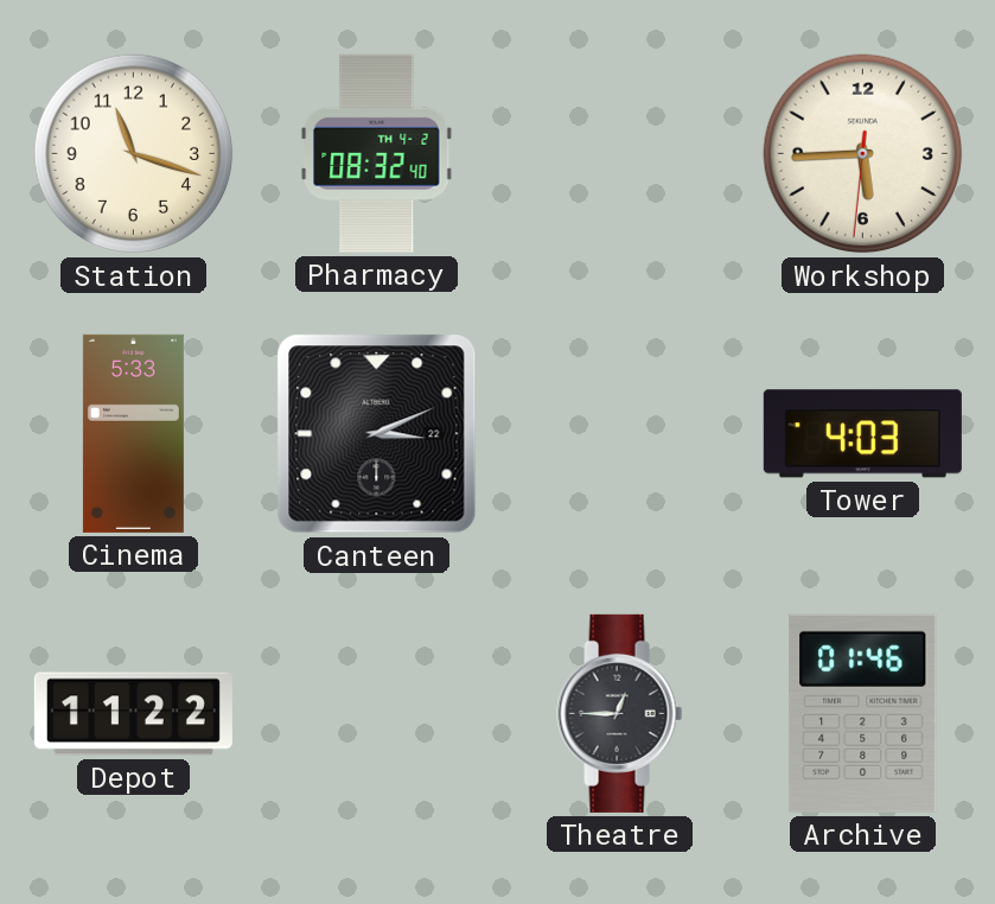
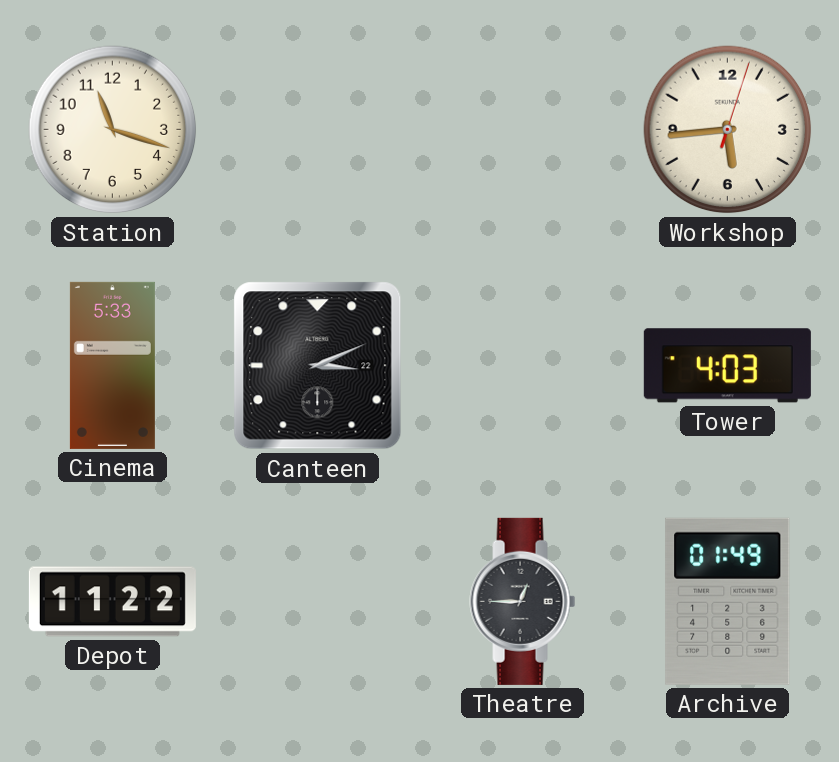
Pharmacy: 08:32 -> none
Workshop: 5:44:31 -> 5:44:03
Archive: 01:46 -> 01:49
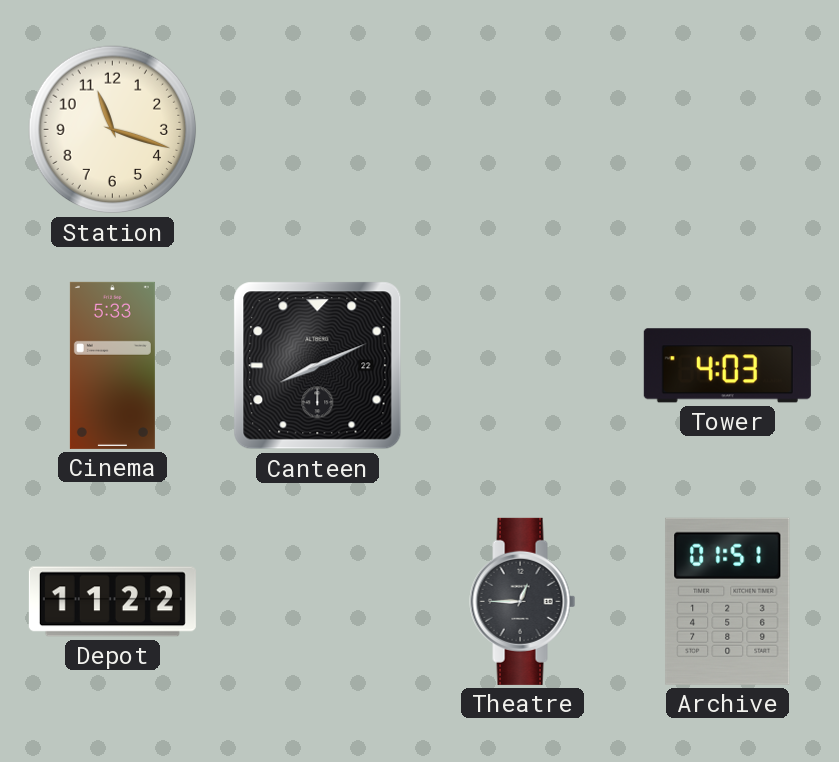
Workshop: 5:44 -> none
Canteen: 3:11 -> 8:11
Archive: 01:49 -> 01:51
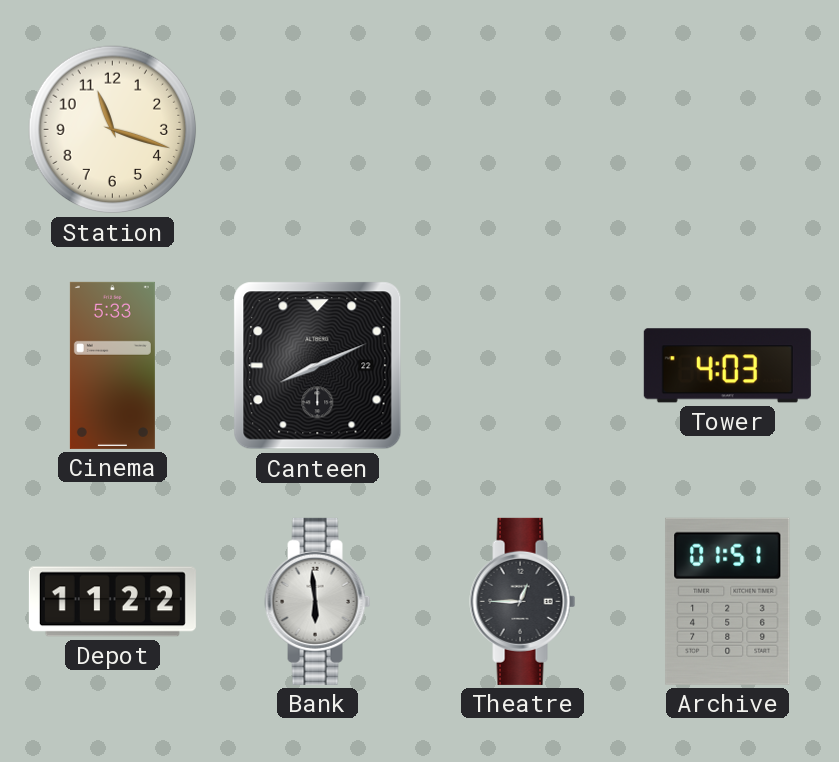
Bank: none -> 5:59
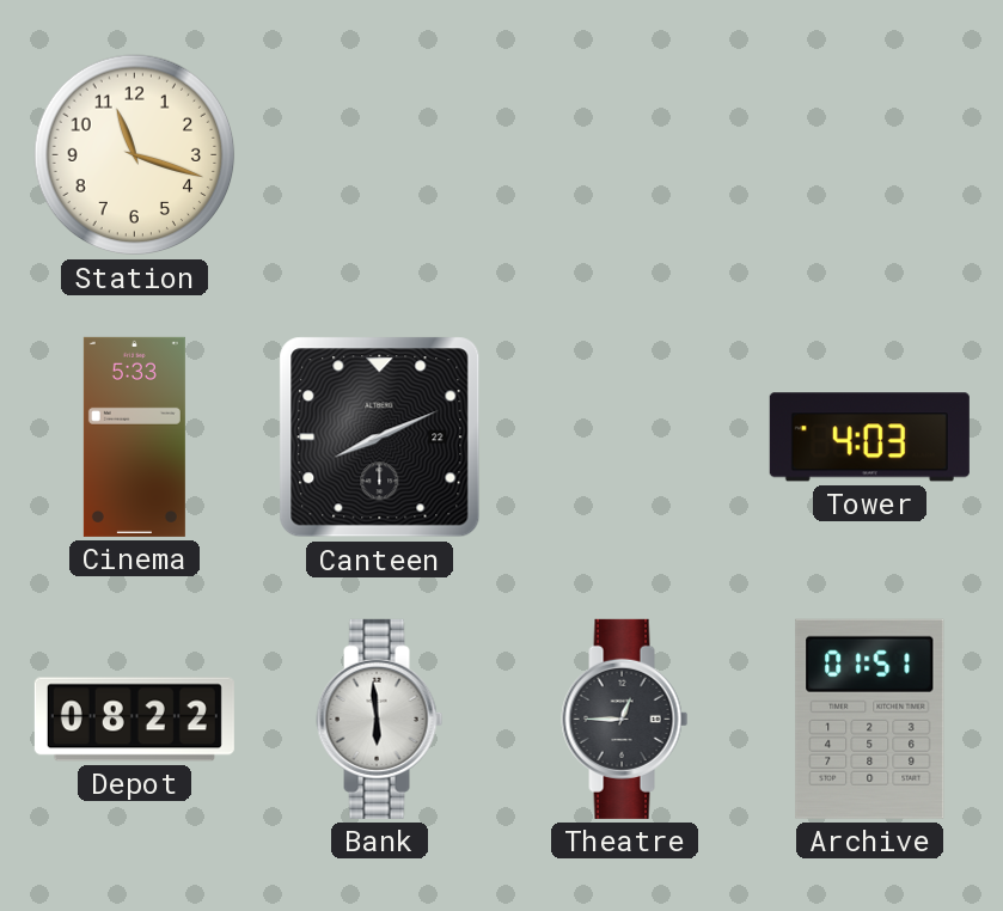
Depot: 11:22 -> 08:22
